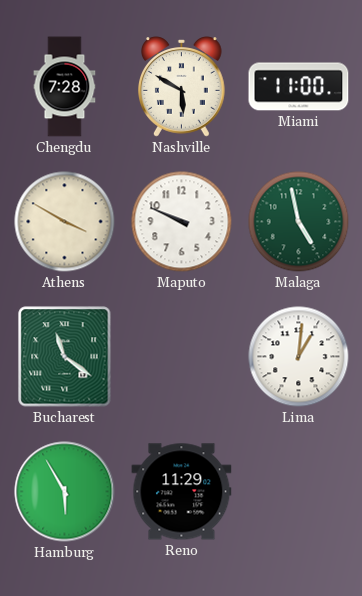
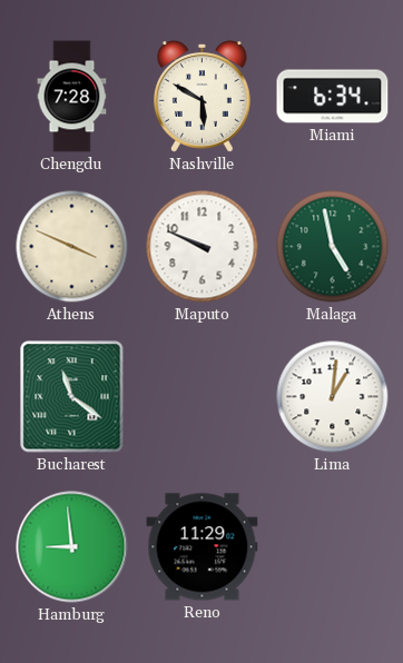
Miami: 11:00 -> 6:34
Athens: 3:50 -> 3:49
Hamburg: 5:55 -> 8:59
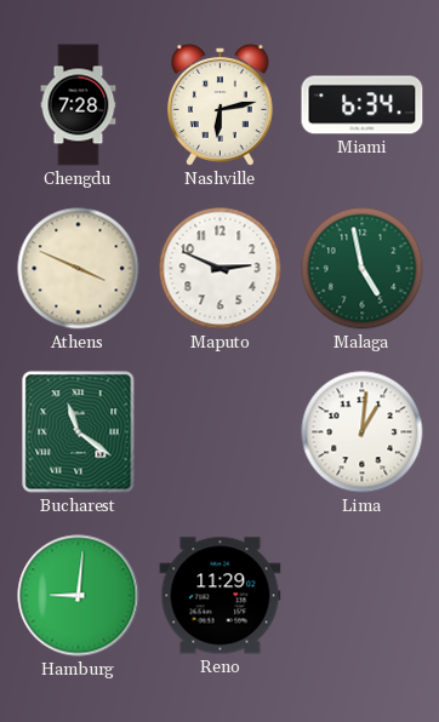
Nashville: 5:50 -> 6:13
Maputo: 9:49 -> 2:49
Hamburg: 8:59 -> 9:01
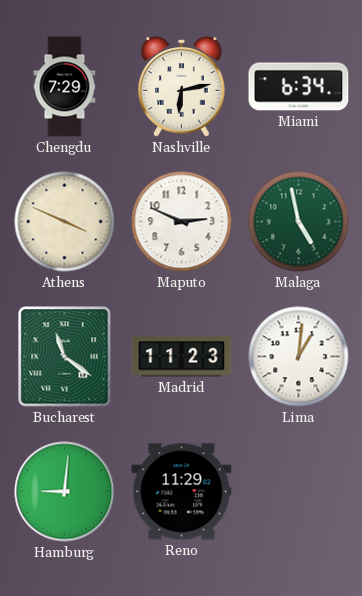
Chengdu: 7:28 -> 7:29
Madrid: none -> 11:23
